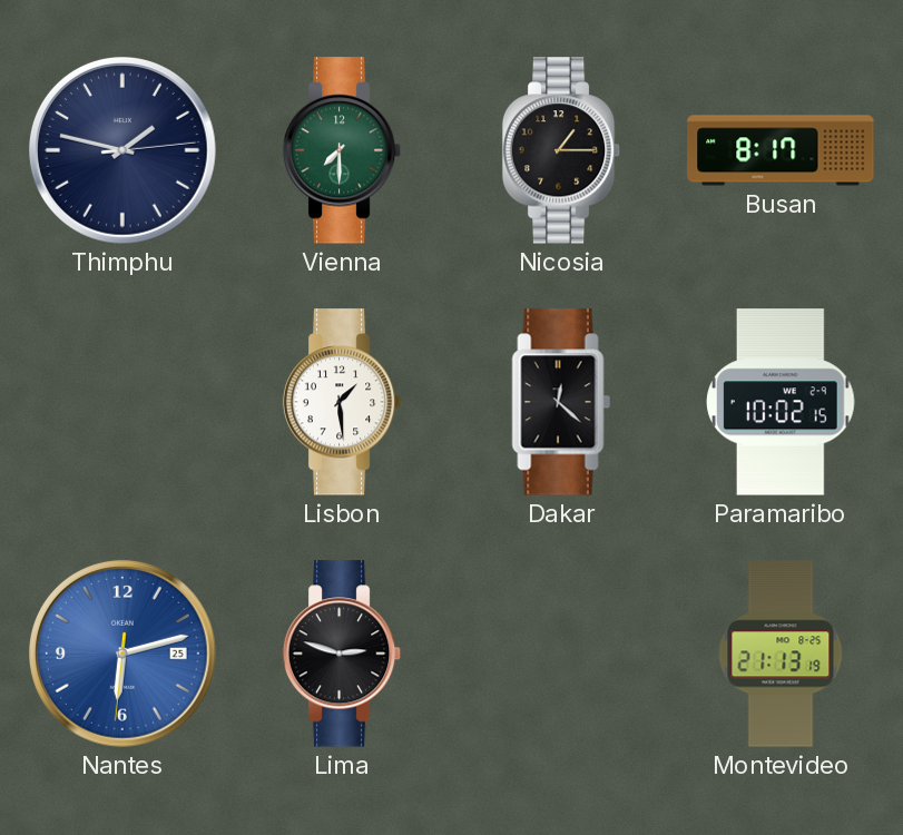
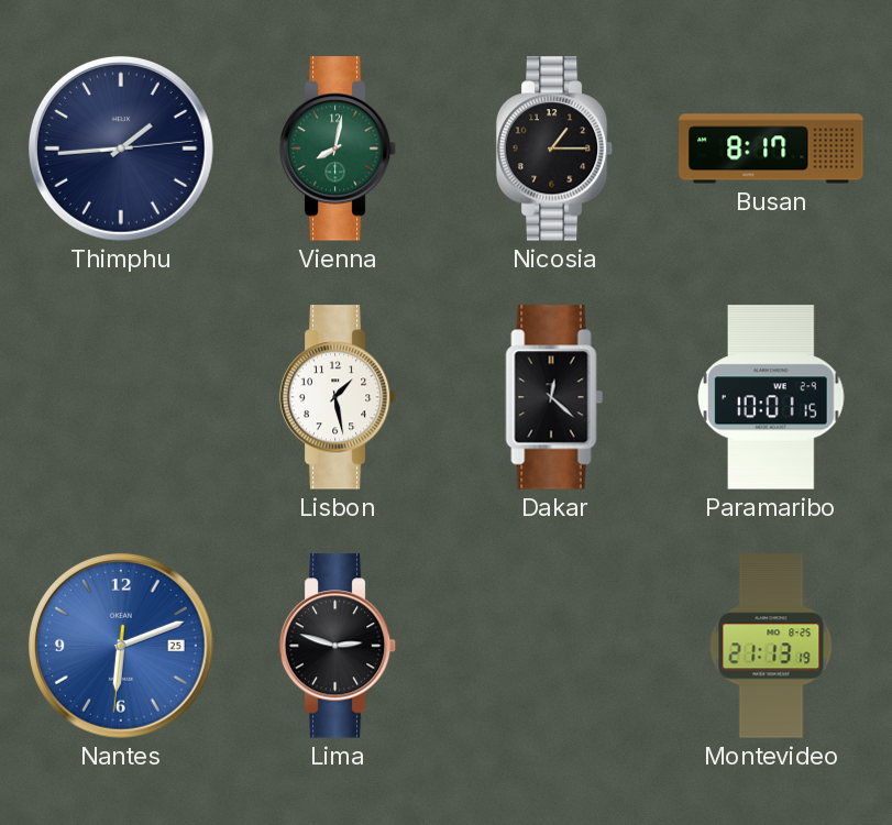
Thimphu: 1:47 -> 1:44
Vienna: 7:30 -> 8:02
Lisbon: 1:29 -> 1:28
Paramaribo: 10:02 -> 10:01
Nantes: 6:12 -> 6:11
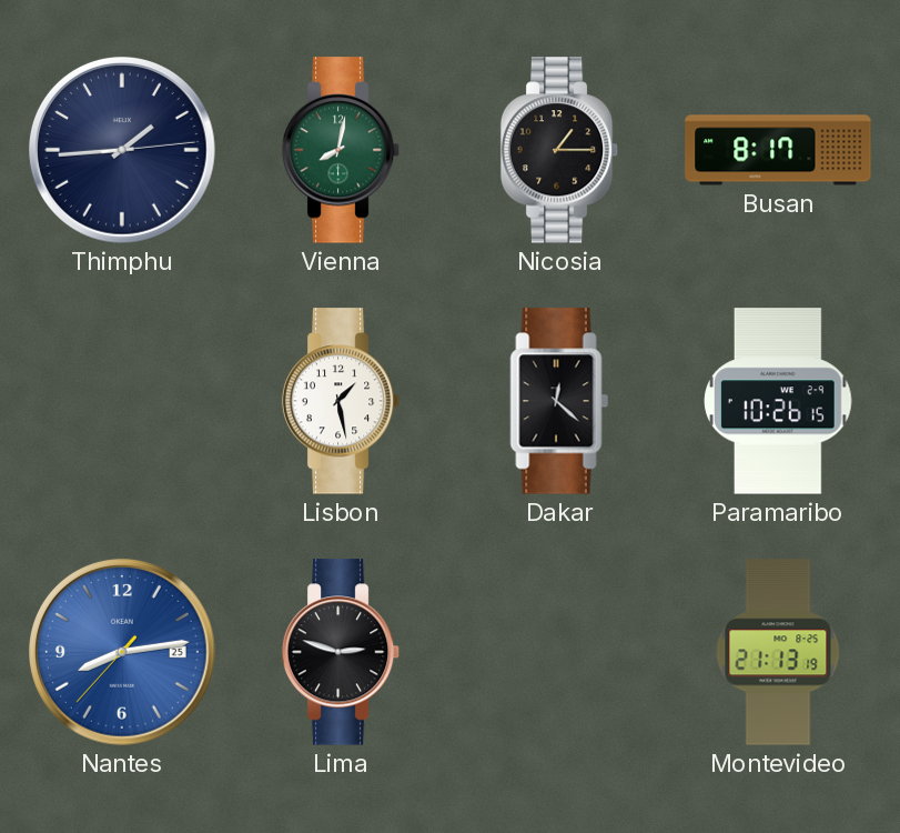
Paramaribo: 10:01 -> 10:26
Nantes: 6:11 -> 8:13
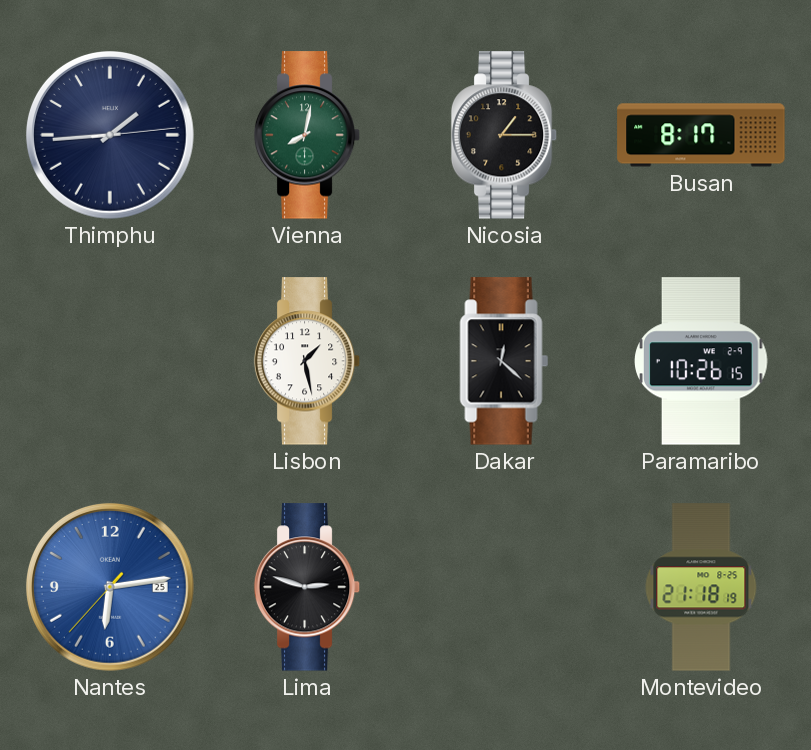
Nantes: 8:13 -> 6:13
Montevideo: 21:13 -> 21:18
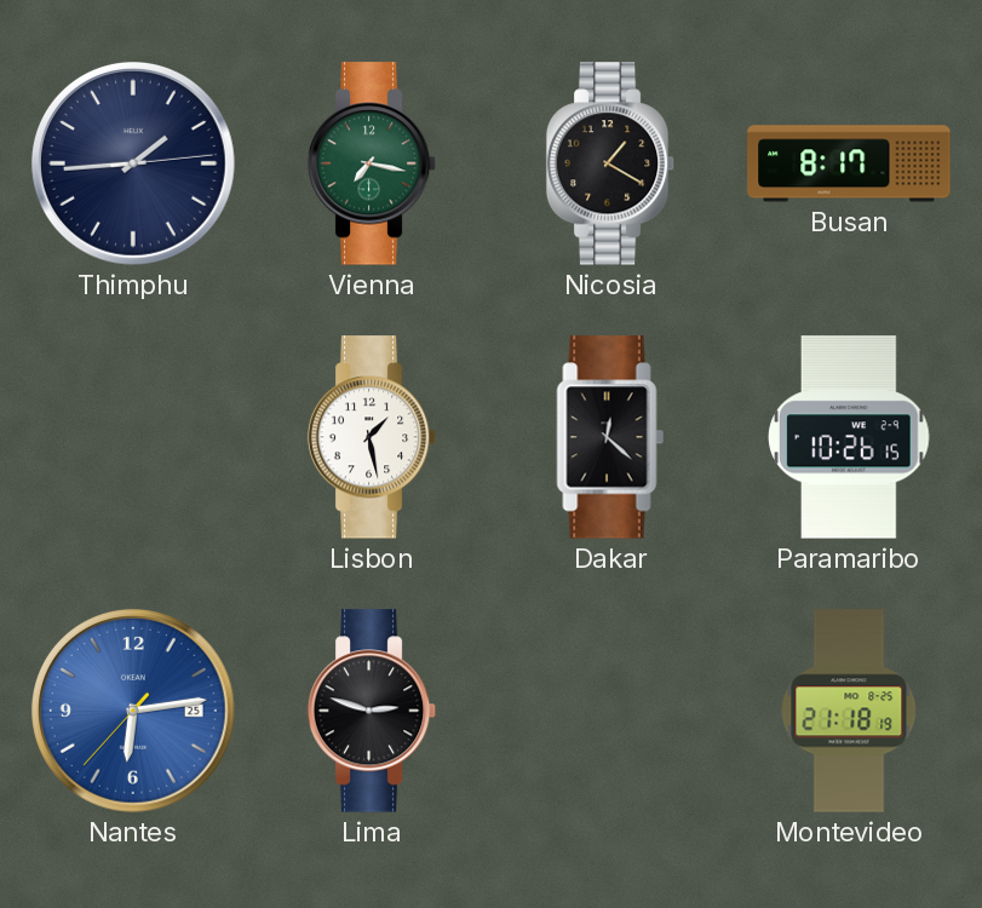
Vienna: 8:02 -> 7:17
Nicosia: 1:15 -> 1:20
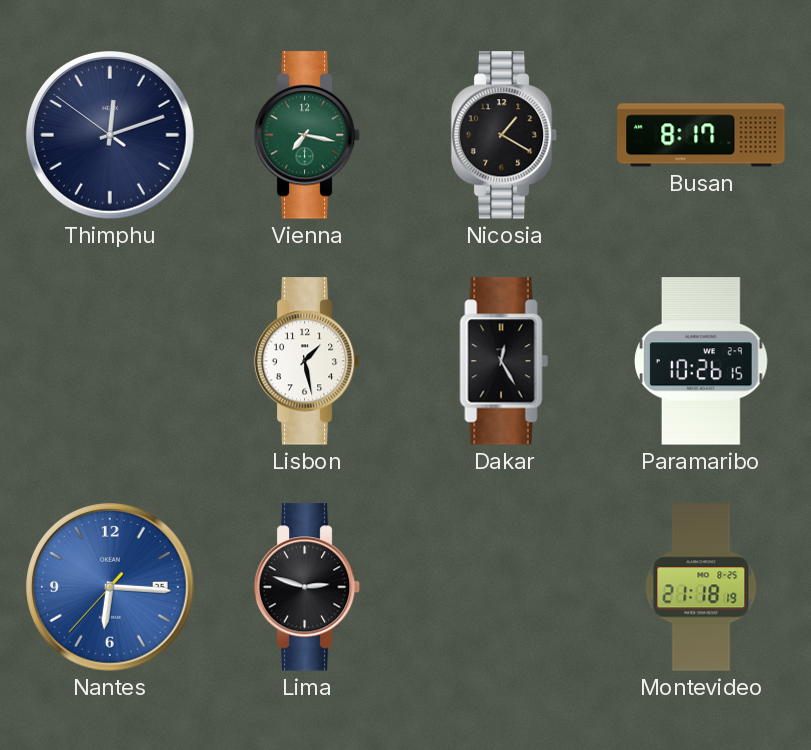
Thimphu: 1:44 -> 12:11
Dakar: 12:22 -> 12:25
Nantes: 6:13 -> 6:15
